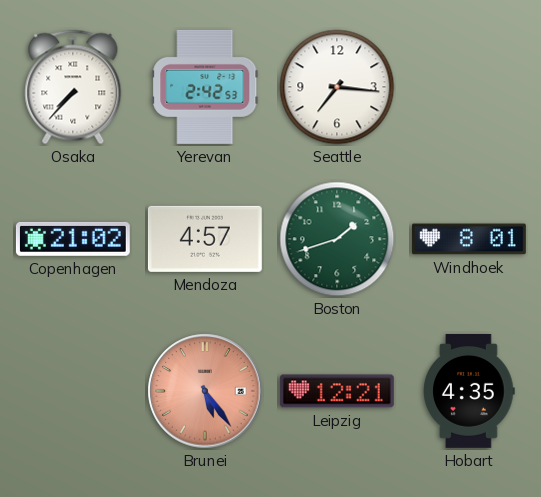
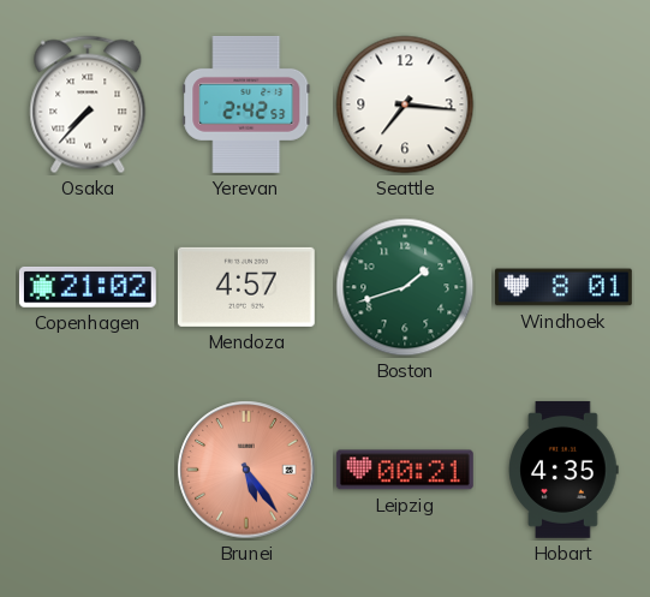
Leipzig: 12:21 -> 00:21
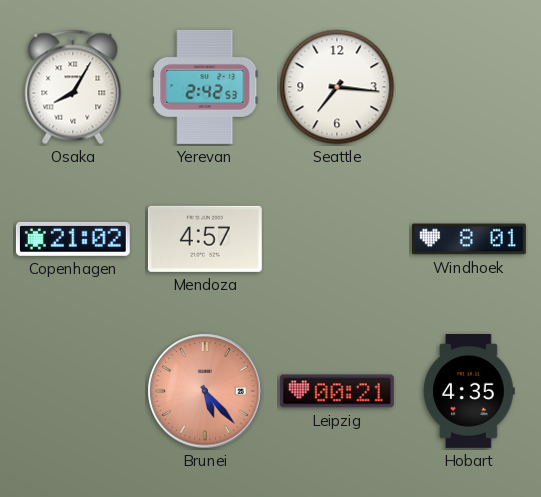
Osaka: 7:37 -> 8:05
Boston: 1:42 -> none
Brunei: 5:24 -> 5:23
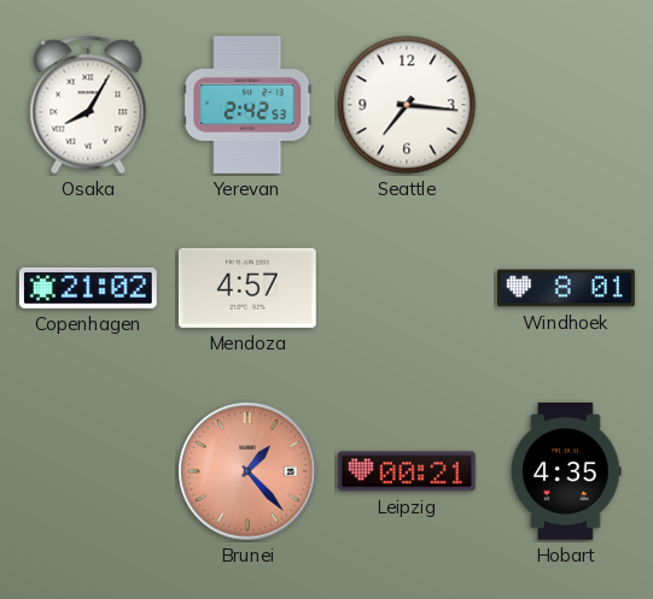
Brunei: 5:23 -> 1:23
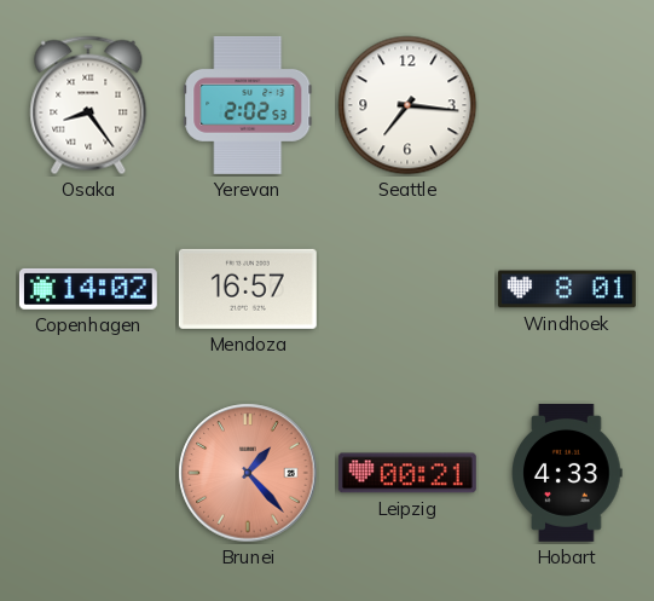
Osaka: 8:05 -> 8:24
Yerevan: 2:42 -> 2:02
Copenhagen: 21:02 -> 14:02
Mendoza: 4:57 -> 16:57
Hobart: 4:35 -> 4:33
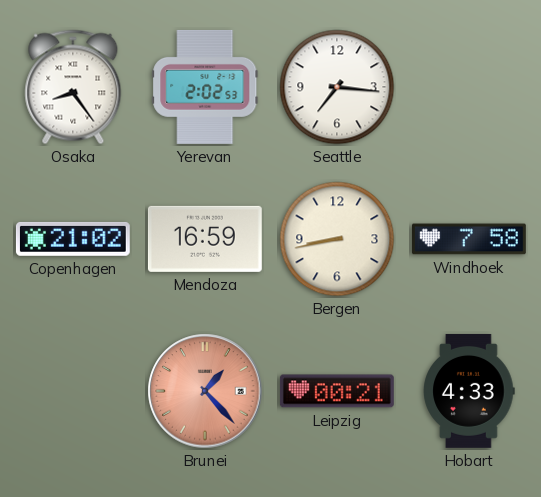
Copenhagen: 14:02 -> 21:02
Mendoza: 16:57 -> 16:59
Bergen: none -> 8:43
Windhoek: 8:01 -> 7:58
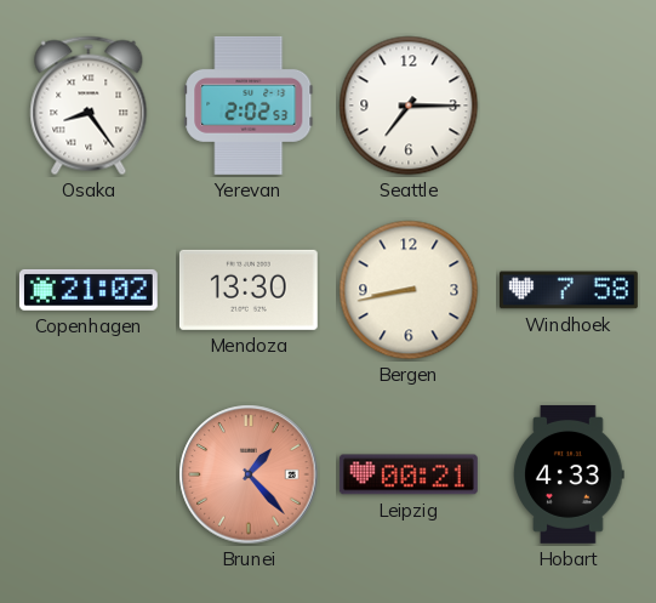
Seattle: 7:16 -> 7:15
Mendoza: 16:59 -> 13:30
